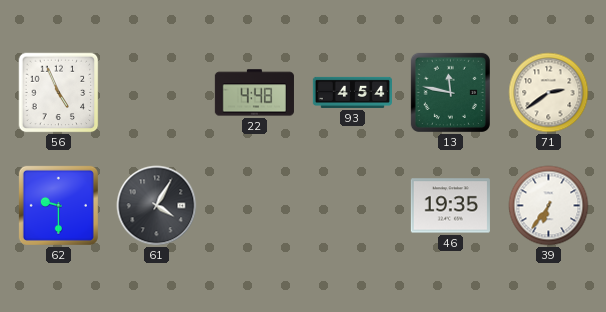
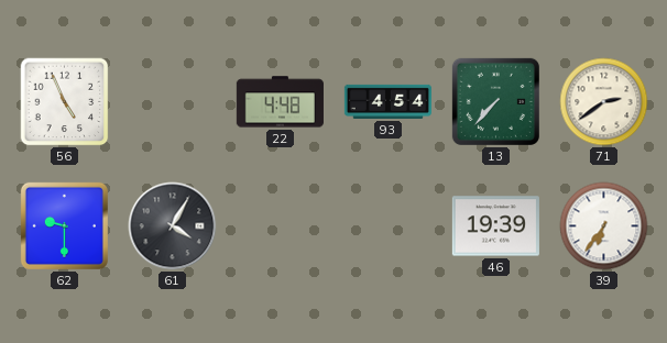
13: 11:47 -> 7:37
46: 19:35 -> 19:39
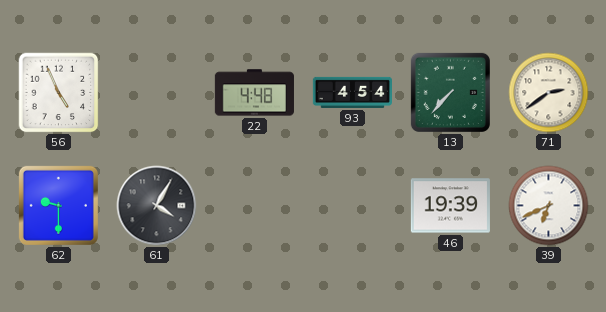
39: 6:36 -> 6:41
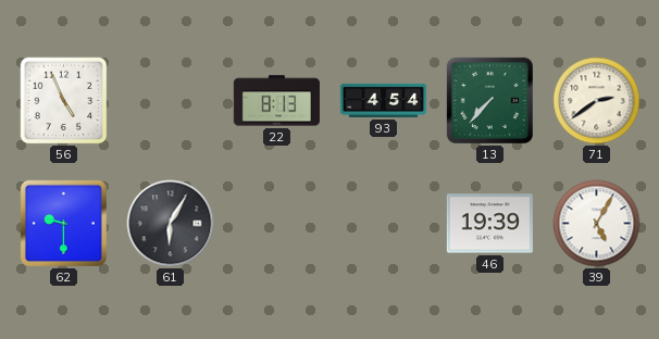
22: 4:48 -> 8:13
61: 4:05 -> 6:05
39: 6:41 -> 5:05
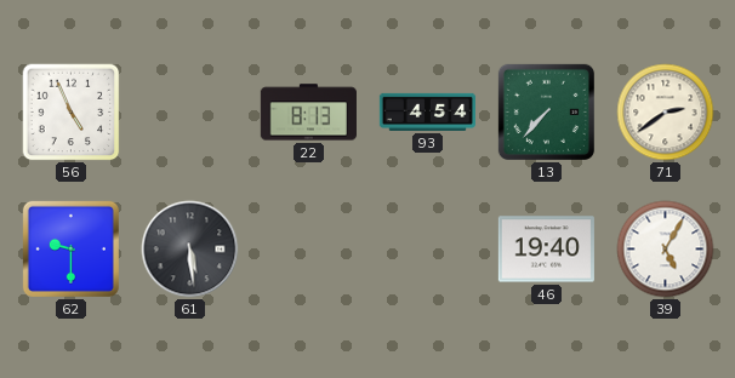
61: 6:05 -> 5:29
46: 19:39 -> 19:40
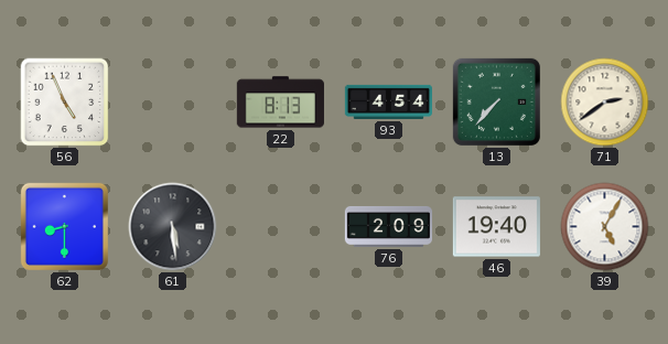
62: 9:30 -> 8:30
76: none -> 2:09
